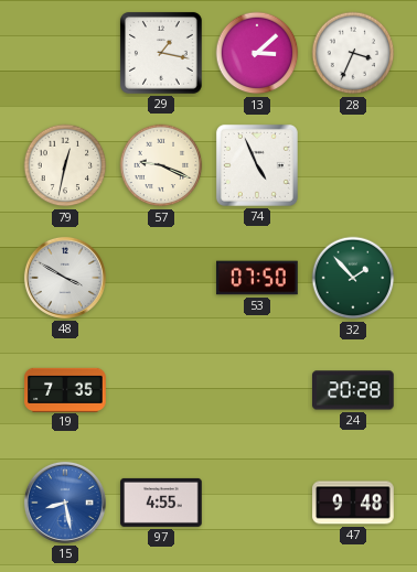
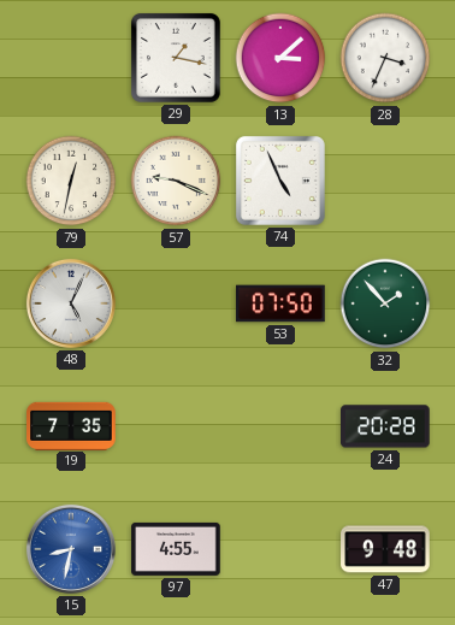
48: 3:50 -> 5:04
15: 8:28 -> 8:32
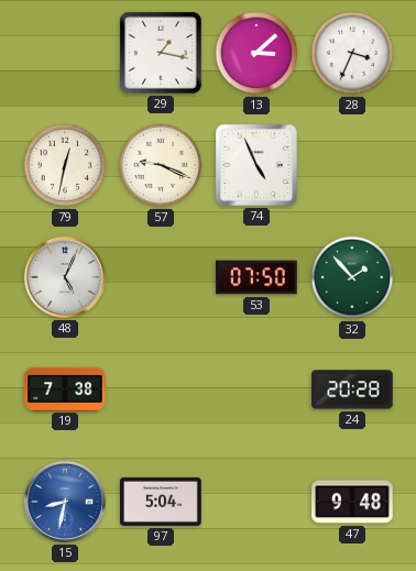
19: 7:35 -> 7:38
97: 4:55 -> 5:04
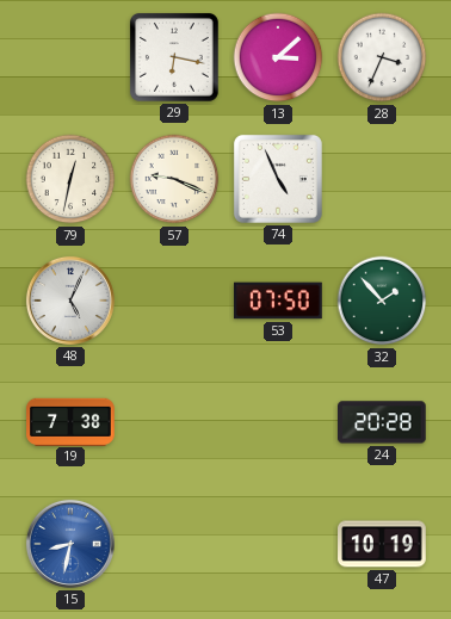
29: 1:17 -> 6:17
97: 5:04 -> none
47: 9:48 -> 10:19
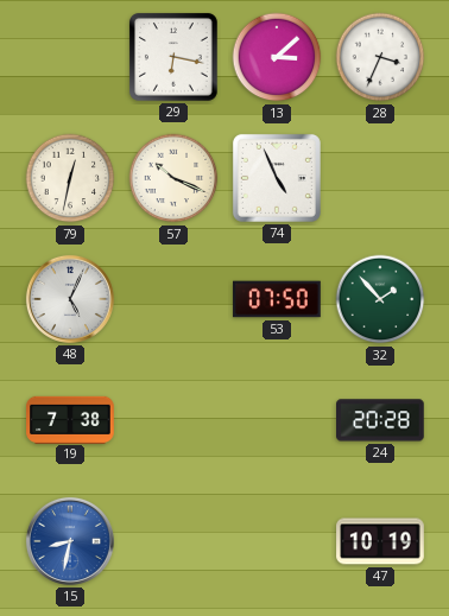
57: 9:19 -> 10:19
